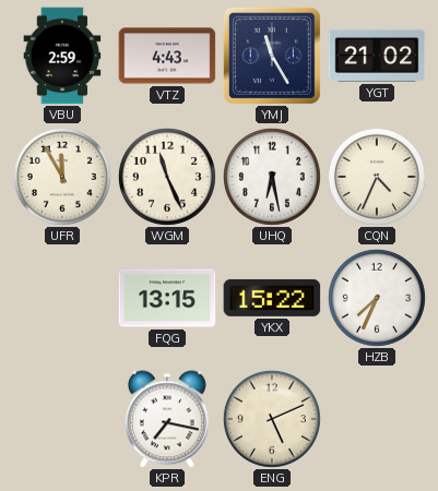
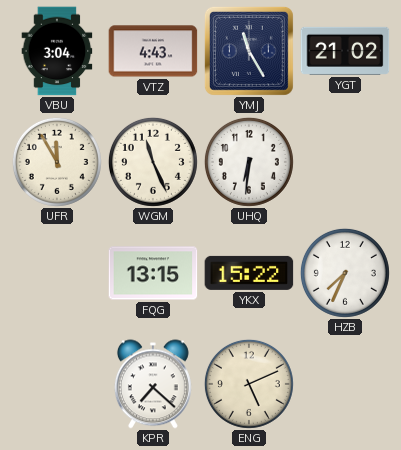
VBU: 2:59 -> 3:04
UHQ: 6:28 -> 6:31
CQN: 4:34 -> none
KPR: 7:17 -> 7:22
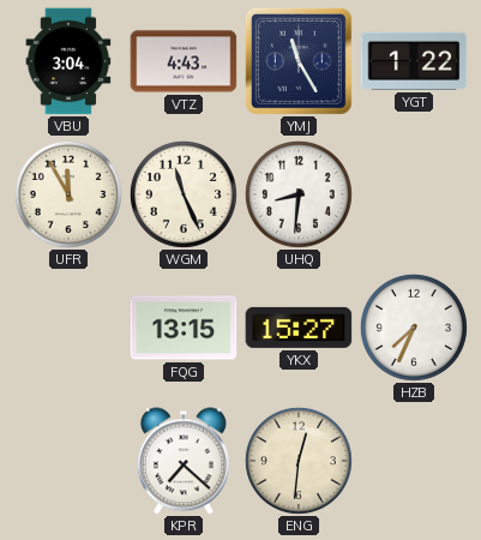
YGT: 21:02 -> 1:22
UHQ: 6:31 -> 8:31
YKX: 15:22 -> 15:27
ENG: 5:11 -> 12:31
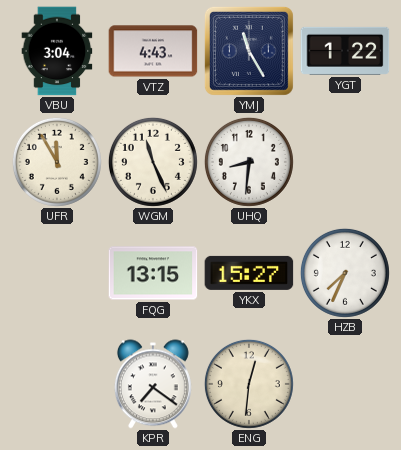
KPR: 7:22 -> 7:21
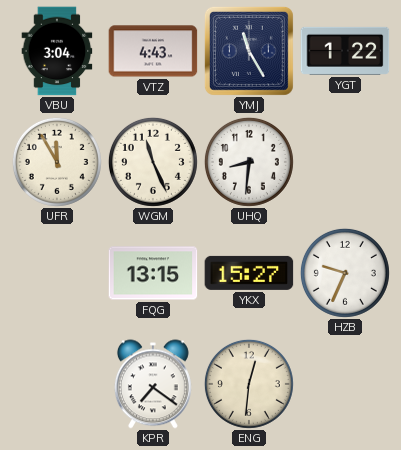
HZB: 7:34 -> 9:34
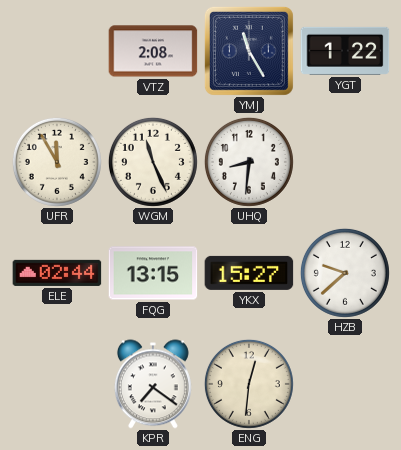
VBU: 3:04 -> none
VTZ: 4:43 -> 2:08
ELE: none -> 02:44
HZB: 9:34 -> 9:38
